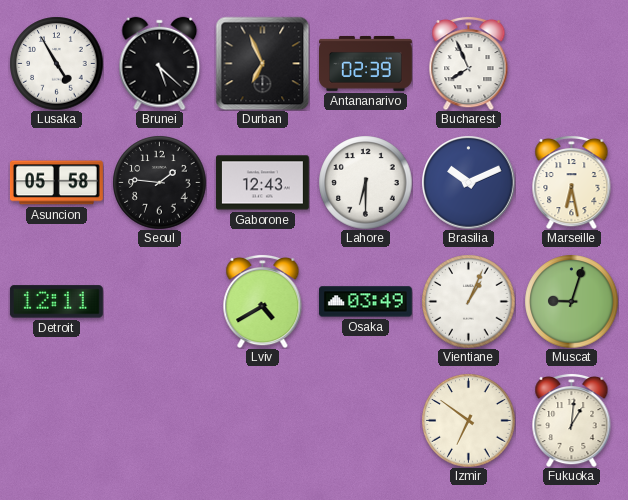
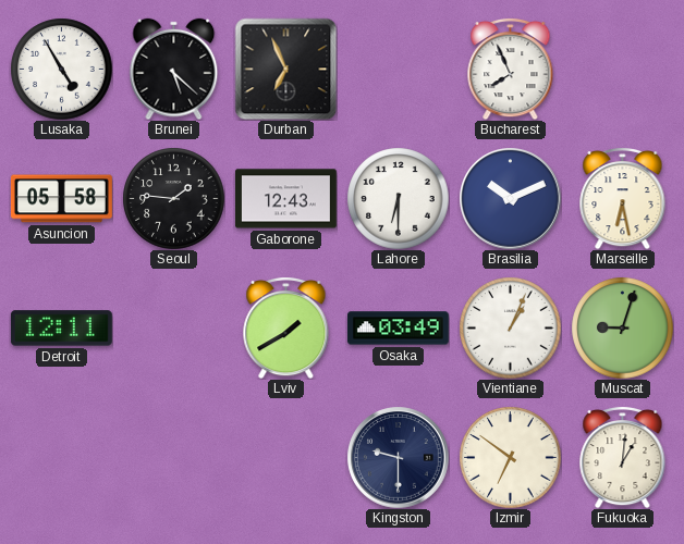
Antananarivo: 02:39 -> none
Lviv: 4:40 -> 1:40
Kingston: none -> 9:30
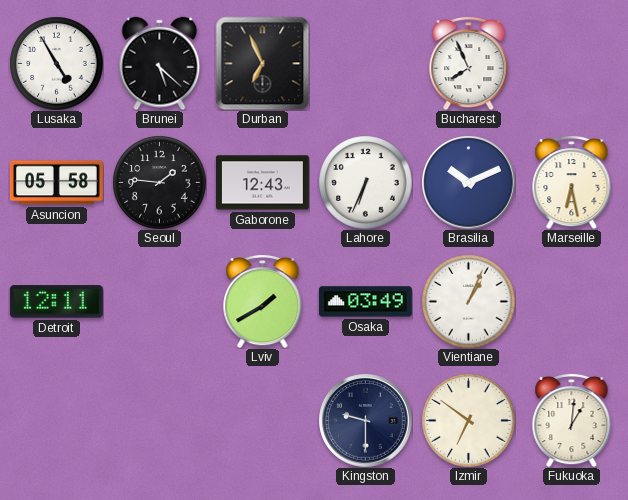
Lahore: 6:30 -> 6:34
Muscat: 9:03 -> none
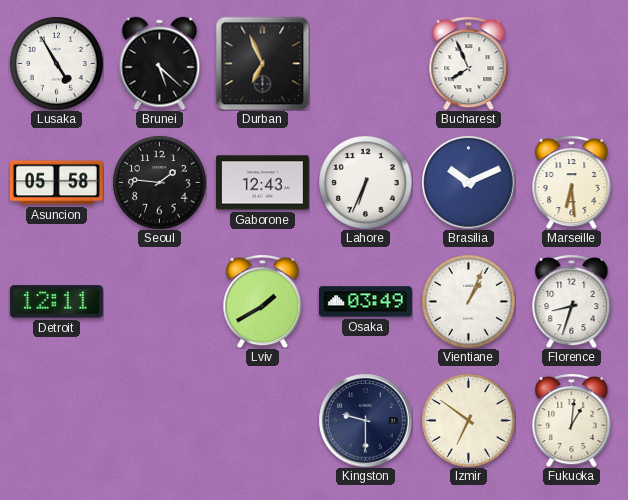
Marseille: 6:28 -> 6:29
Florence: none -> 8:33
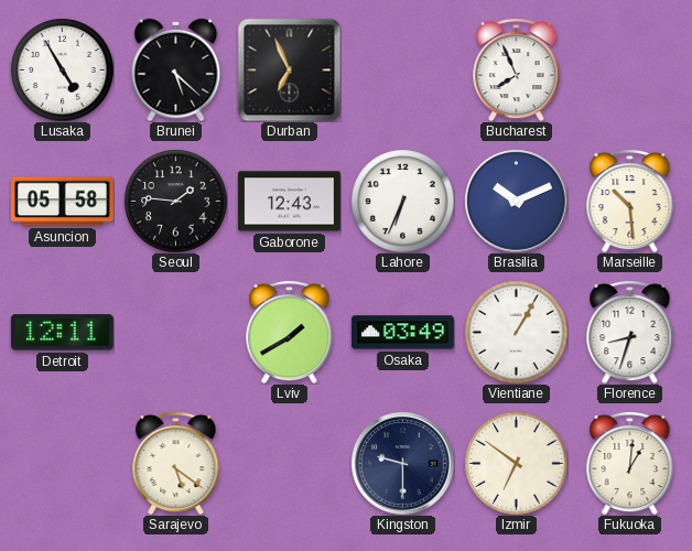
Marseille: 6:29 -> 10:29
Vientiane: 1:04 -> 1:05
Sarajevo: none -> 5:21
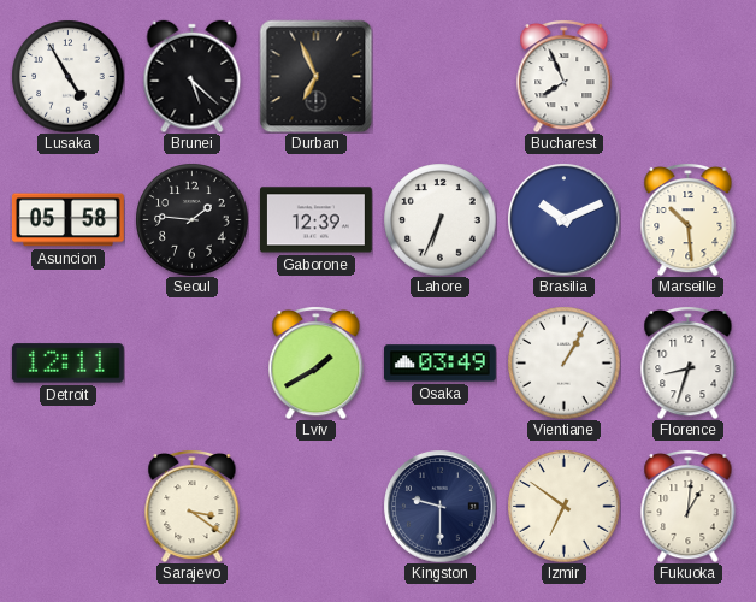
Gaborone: 12:43 -> 12:39
Sarajevo: 5:21 -> 3:21
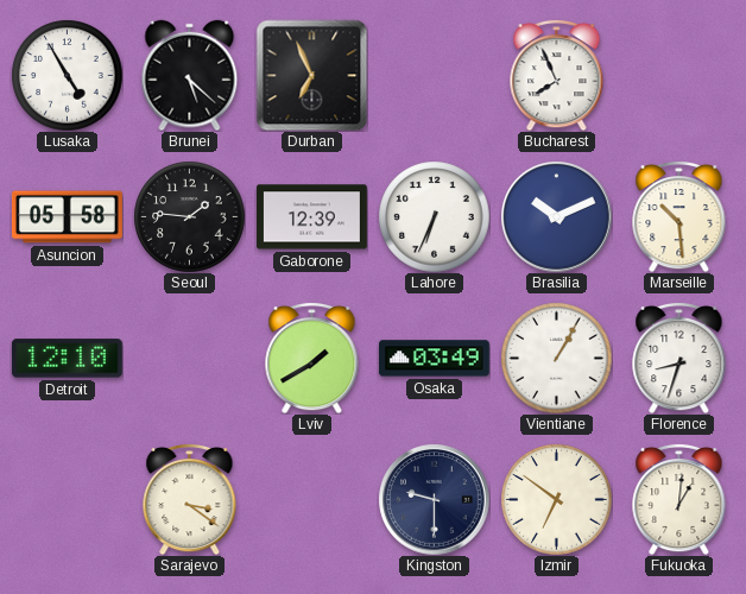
Detroit: 12:11 -> 12:10
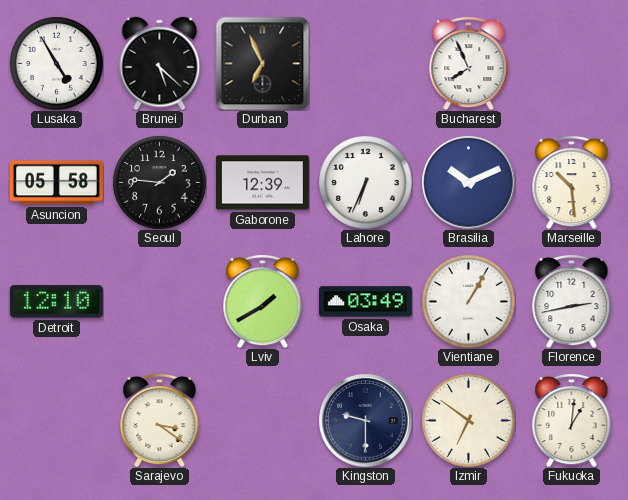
Florence: 8:33 -> 2:43
